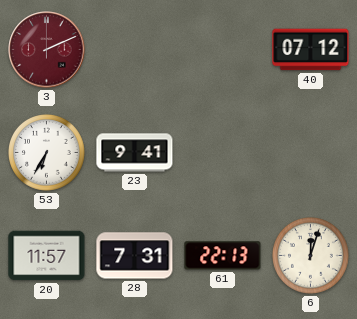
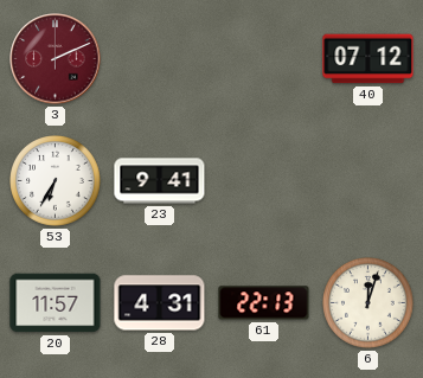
28: 7:31 -> 4:31
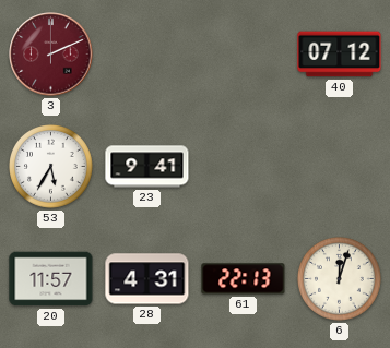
53: 6:35 -> 5:35
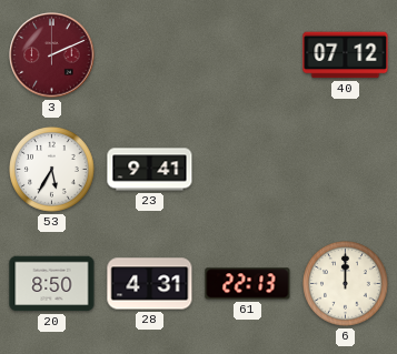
20: 11:57 -> 8:50
6: 12:03 -> 12:00
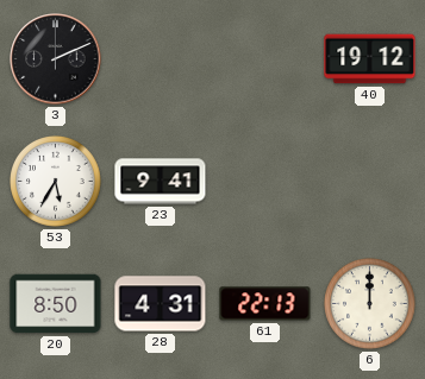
3 dial: burgundy -> black
40: 07:12 -> 19:12
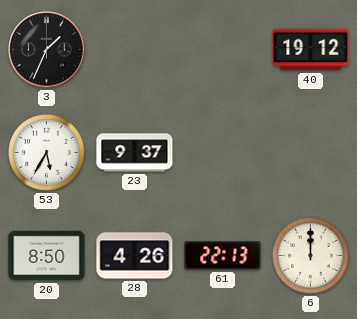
3: 2:11 -> 1:34
23: 9:41 -> 9:37
28: 4:31 -> 4:26
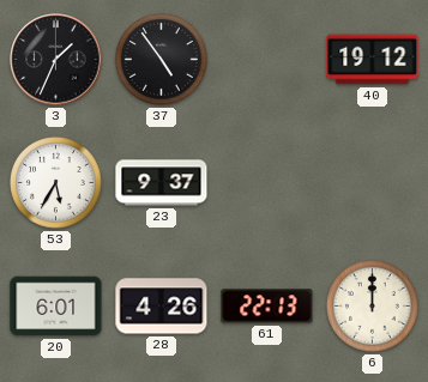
37: none -> 4:54
20: 8:50 -> 6:01
